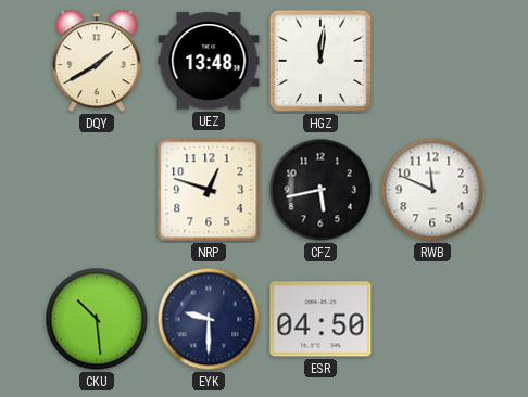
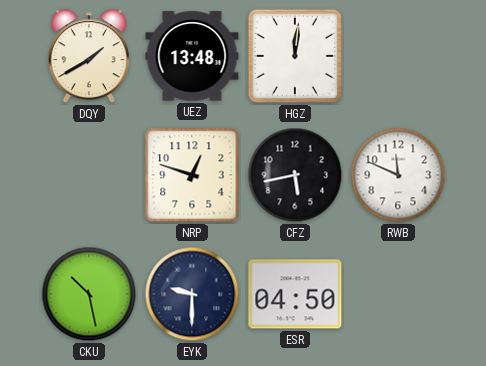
CKU: 10:29 -> 10:28
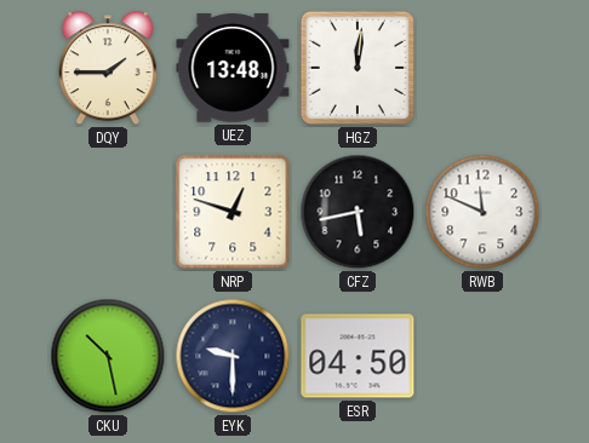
DQY: 1:40 -> 1:45
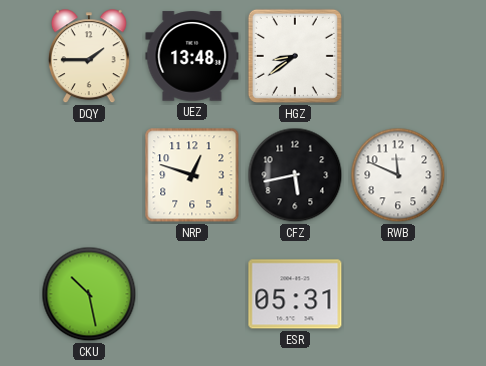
HGZ: 12:01 -> 8:39
EYK: 9:30 -> none
ESR: 04:50 -> 05:31
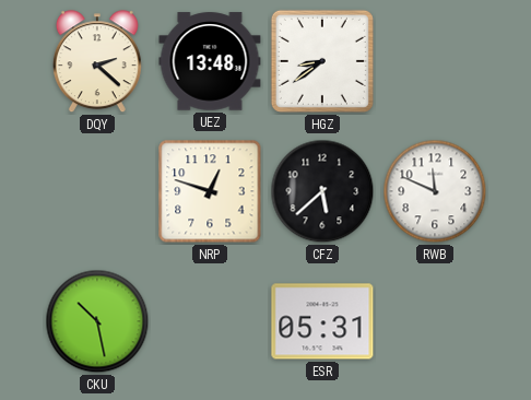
DQY: 1:45 -> 2:22
CFZ: 5:43 -> 5:38
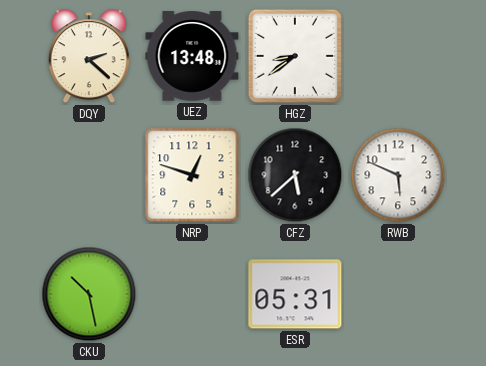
RWB: 11:49 -> 5:49
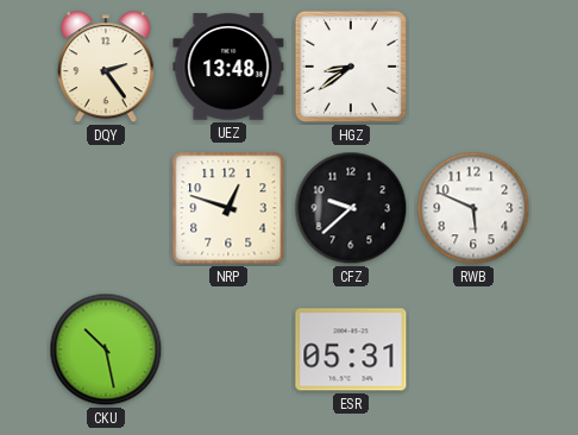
DQY: 2:22 -> 2:24
CFZ: 5:38 -> 9:38
